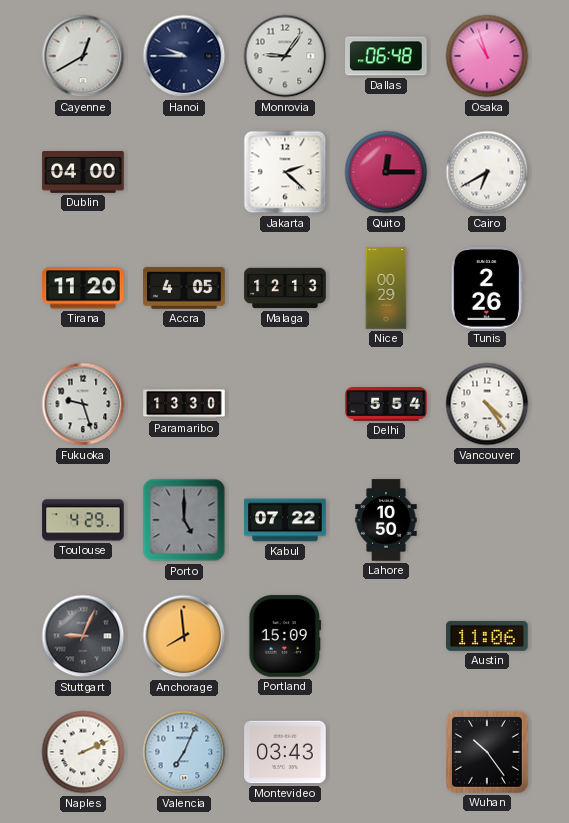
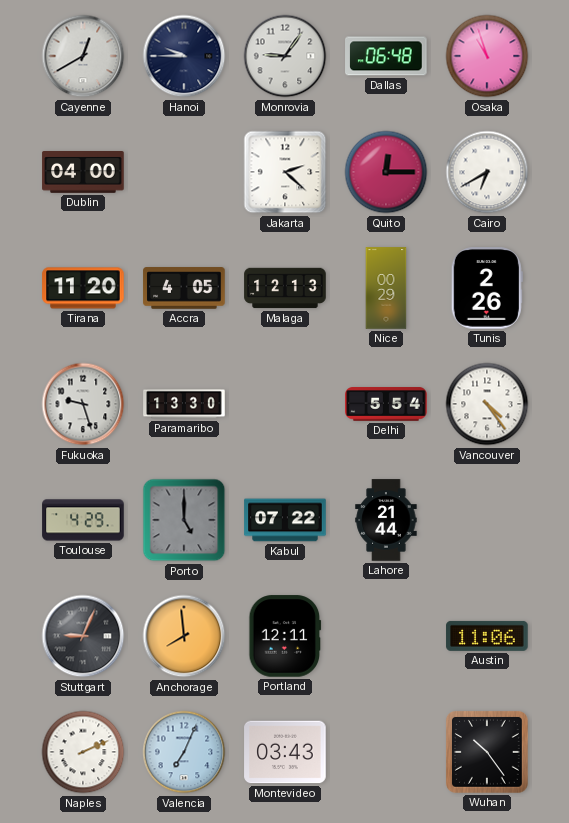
Lahore: 10:50 -> 21:44
Portland: 15:09 -> 12:11
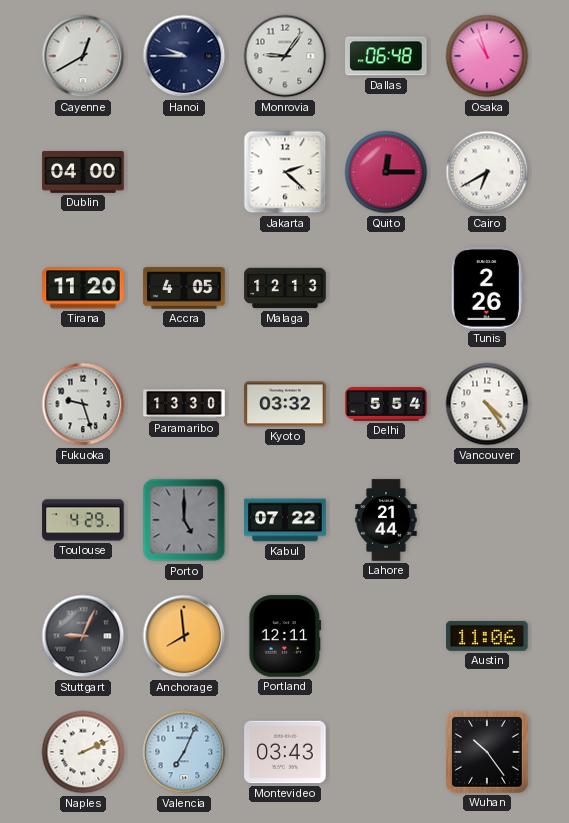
Nice: 00:29 -> none
Kyoto: none -> 03:32
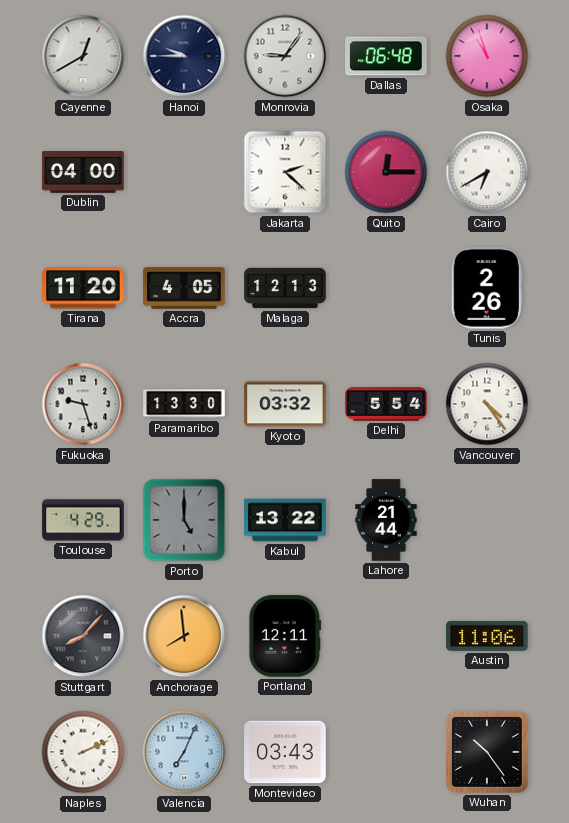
Kabul: 07:22 -> 13:22
Stuttgart: 9:04 -> 8:07
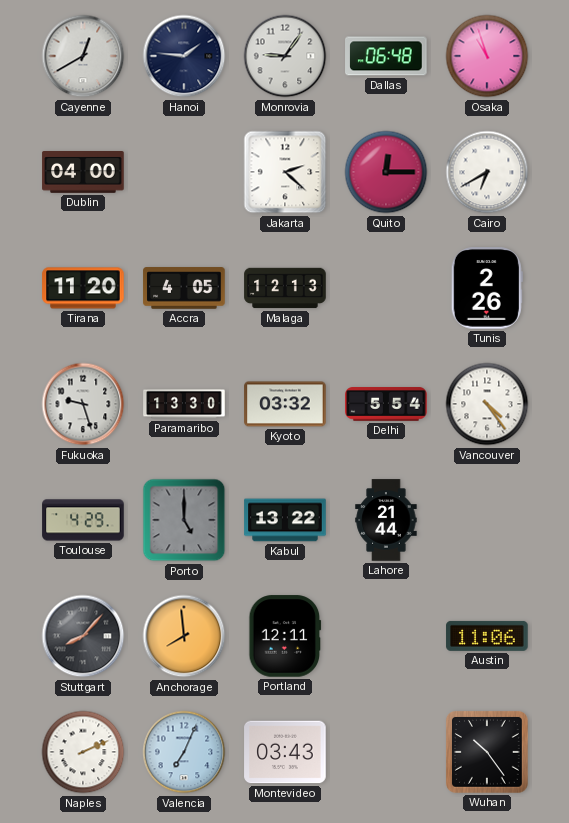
Hanoi: 9:45 -> 1:46
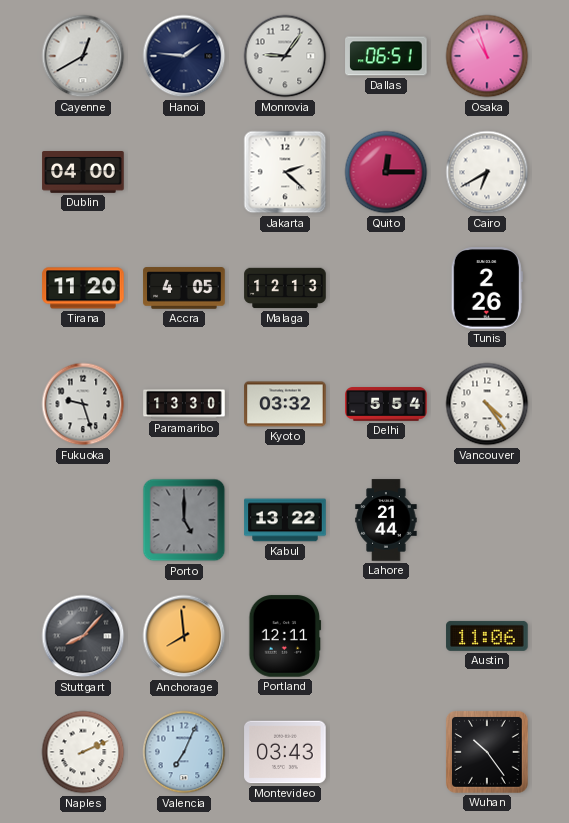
Dallas: 06:48 -> 06:51
Toulouse: 4:29 -> none
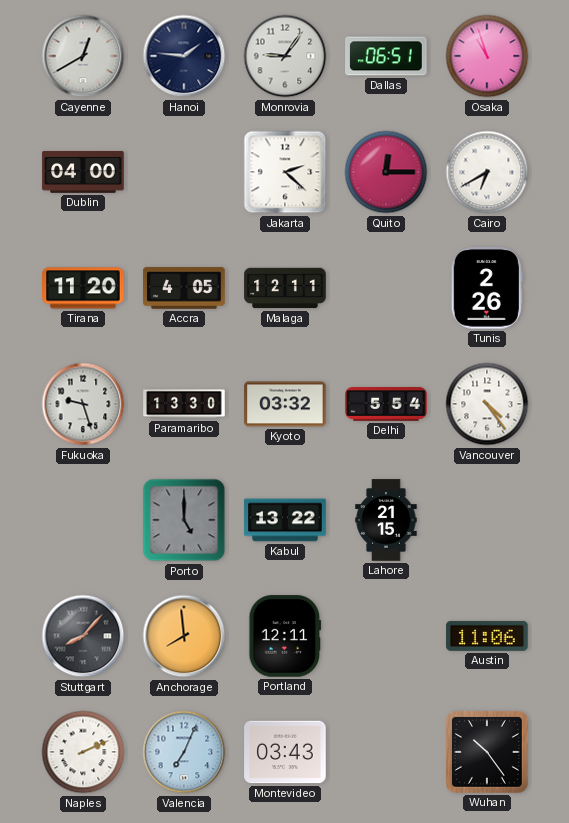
Malaga: 12:13 -> 12:11
Lahore: 21:44 -> 21:15
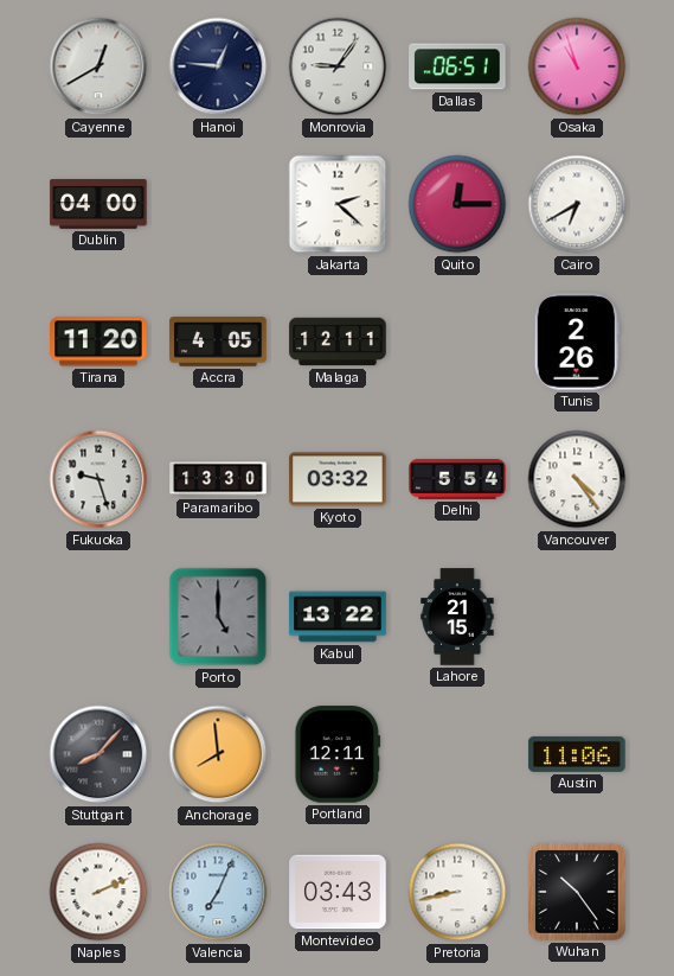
Hanoi: 1:46 -> 12:46
Pretoria: none -> 8:43
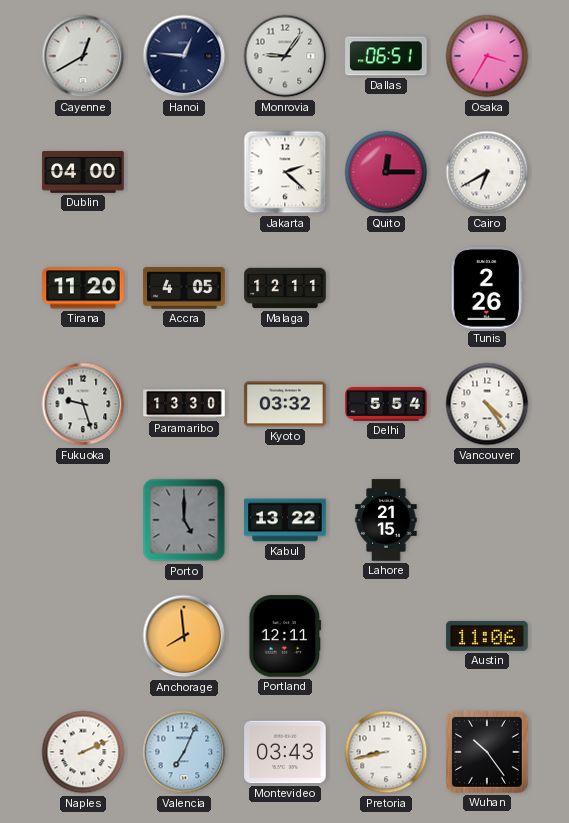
Osaka: 10:57 -> 3:35
Stuttgart: 8:07 -> none
